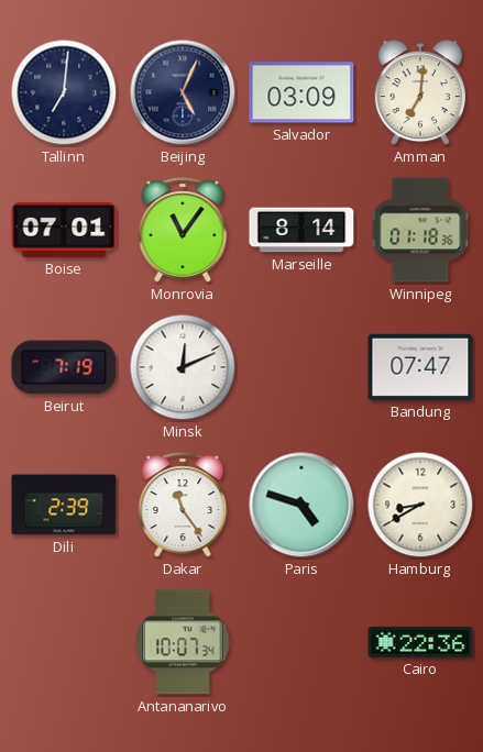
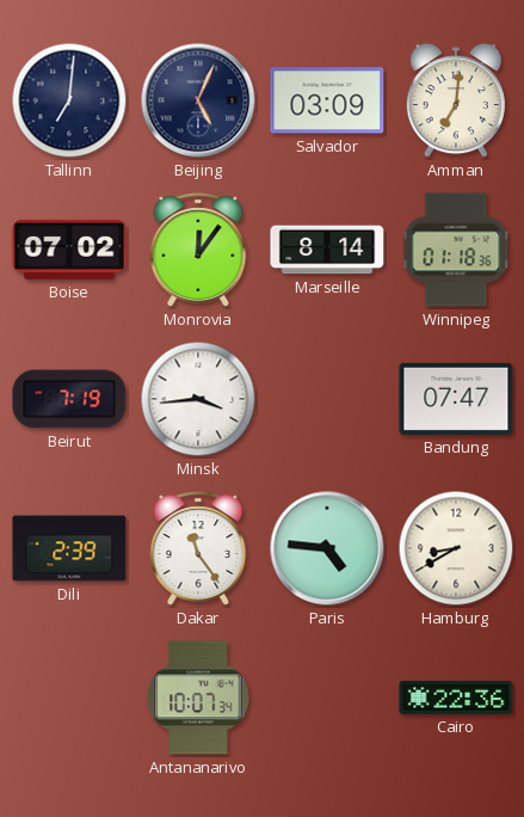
Boise: 07:01 -> 07:02
Monrovia: 11:06 -> 12:06
Minsk: 12:11 -> 3:44
Paris: 4:48 -> 4:46
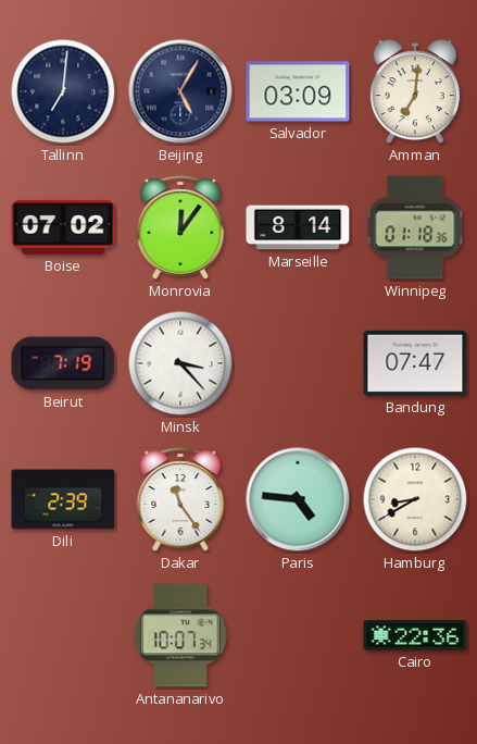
Beijing: 5:04 -> 5:05
Minsk: 3:44 -> 3:23
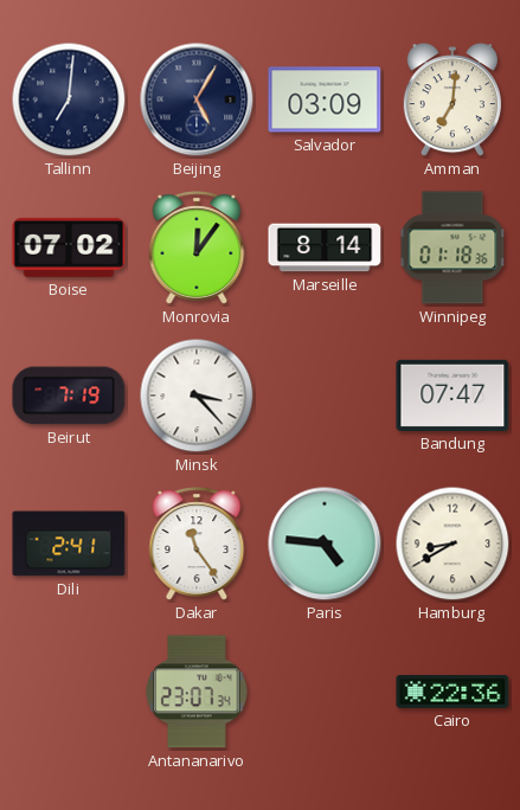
Dili: 2:39 -> 2:41
Antananarivo: 10:07 -> 23:07
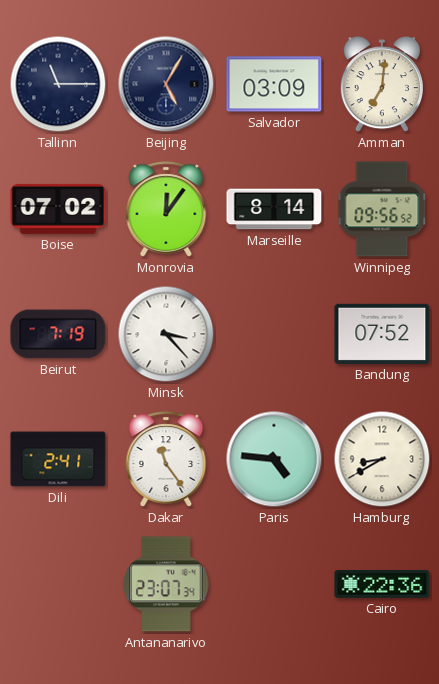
Tallinn: 7:01 -> 11:15
Winnipeg: 01:18 -> 09:56
Bandung: 07:47 -> 07:52
